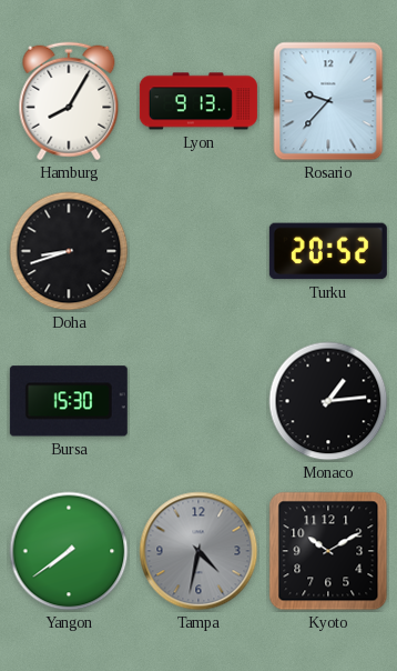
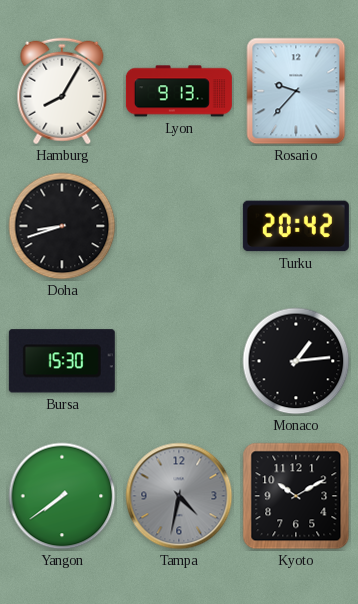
Turku: 20:52 -> 20:42
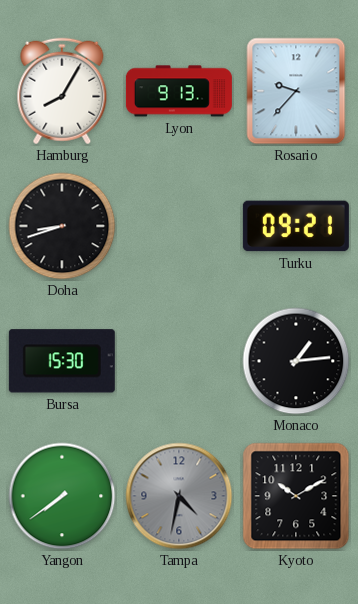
Turku: 20:42 -> 09:21
